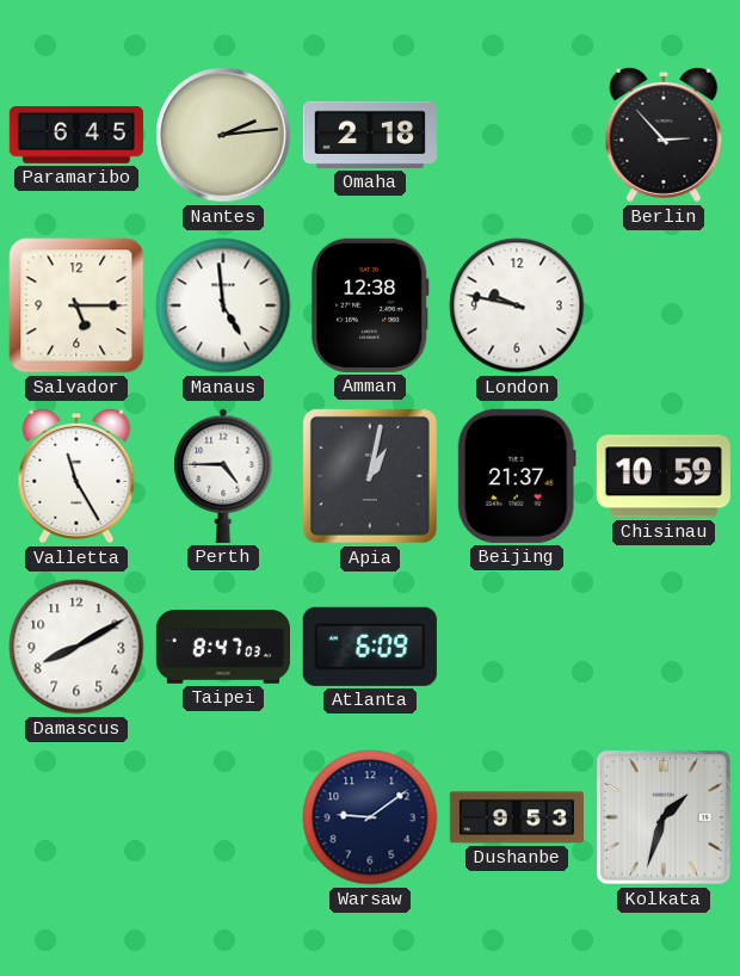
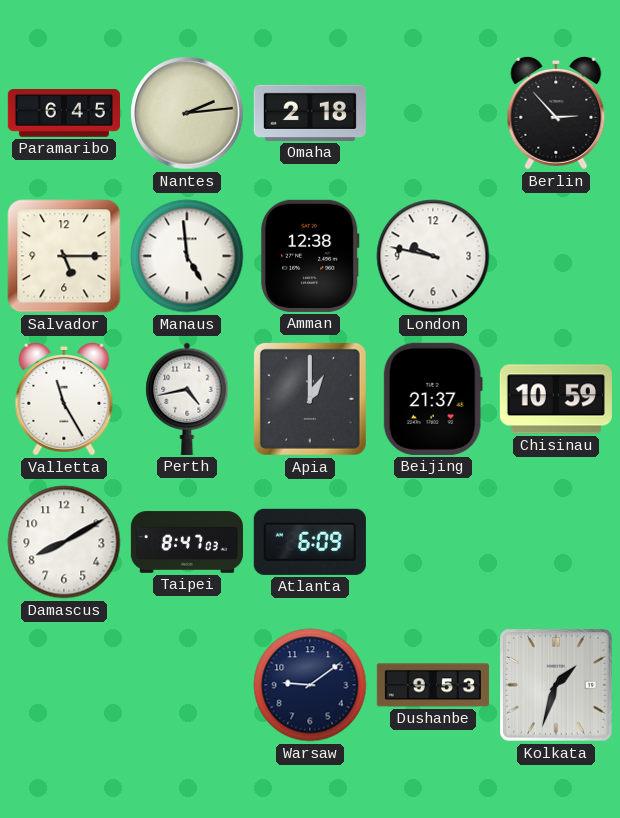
Perth: 4:45 -> 4:43
Apia: 1:02 -> 1:00
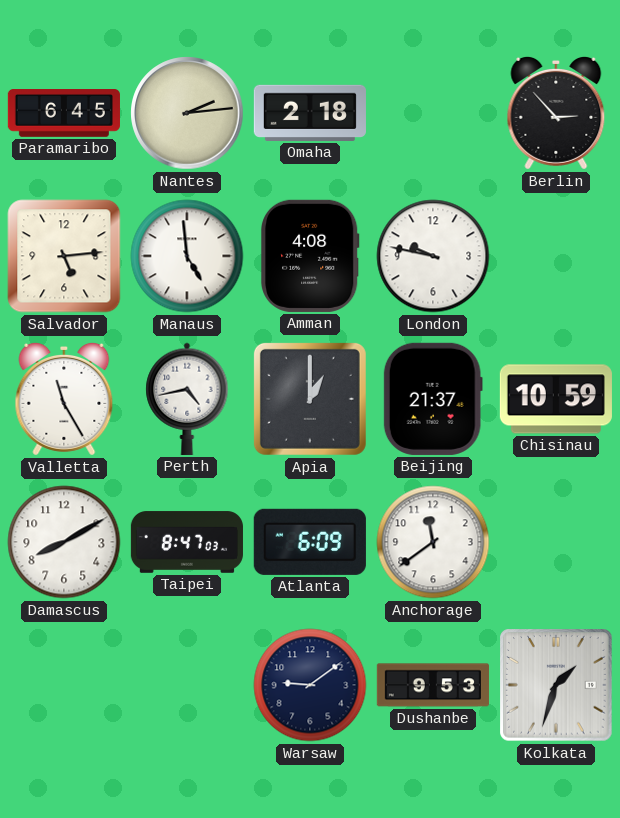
Salvador: 5:15 -> 5:14
Amman: 12:38 -> 4:08
Anchorage: none -> 11:39
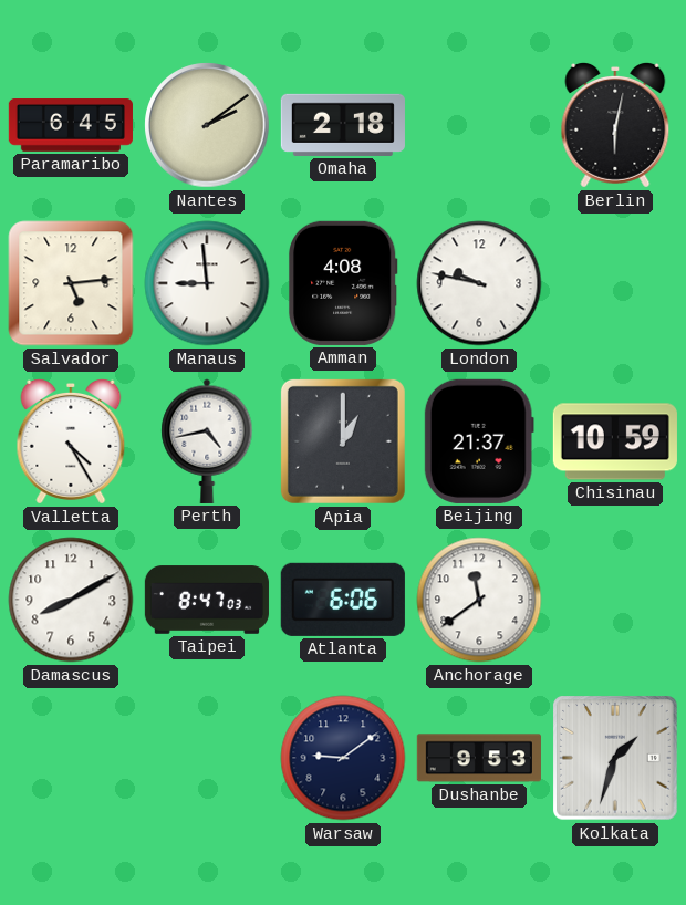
Nantes: 2:14 -> 2:09
Berlin: 2:53 -> 6:02
Manaus: 4:59 -> 8:59
Valletta: 11:25 -> 4:25
Atlanta: 6:09 -> 6:06
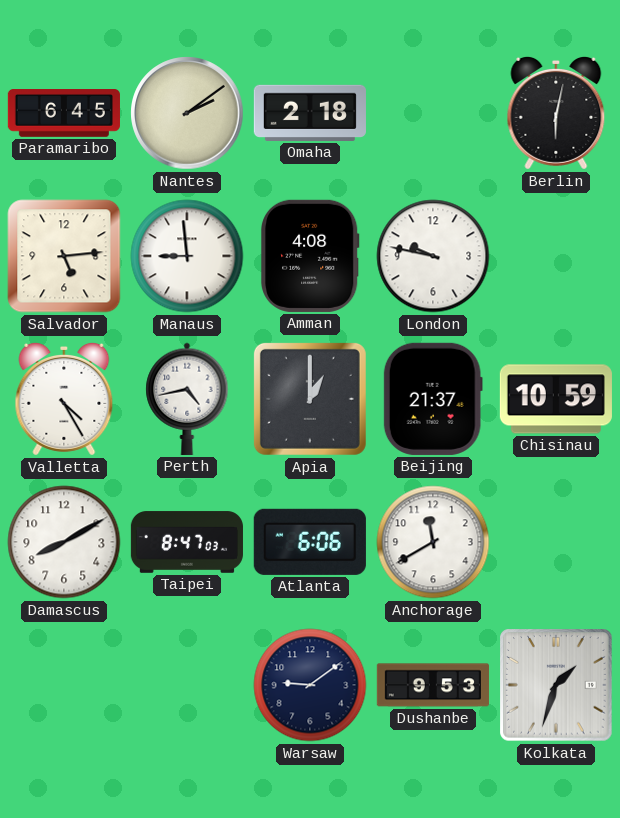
Anchorage: 11:39 -> 11:40
